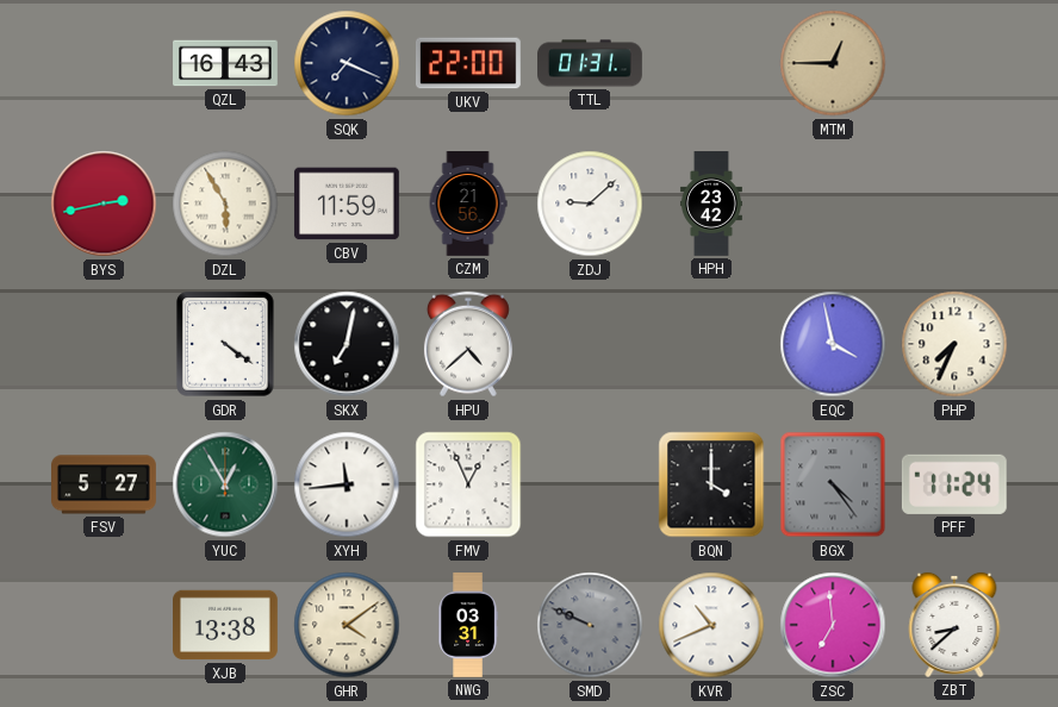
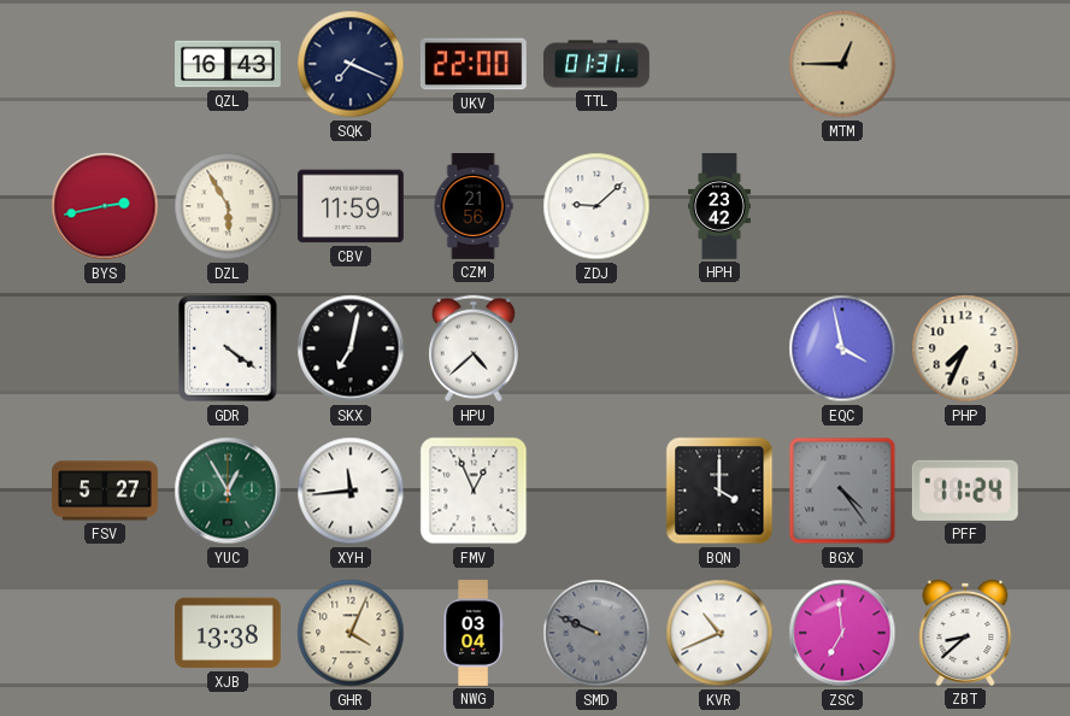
GHR: 4:09 -> 4:04
NWG: 03:31 -> 03:04
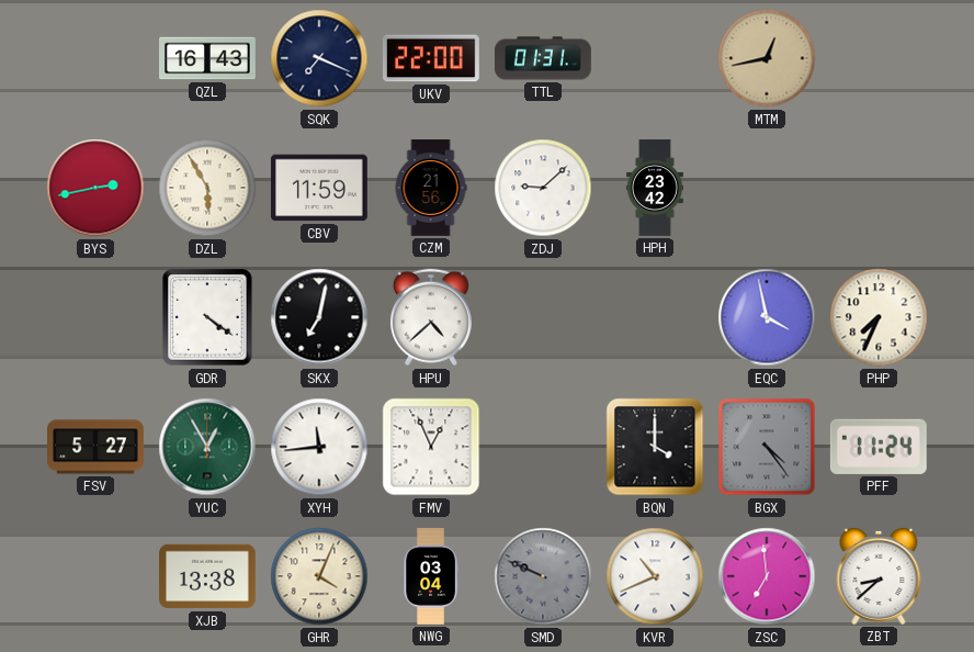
MTM: 12:45 -> 12:43
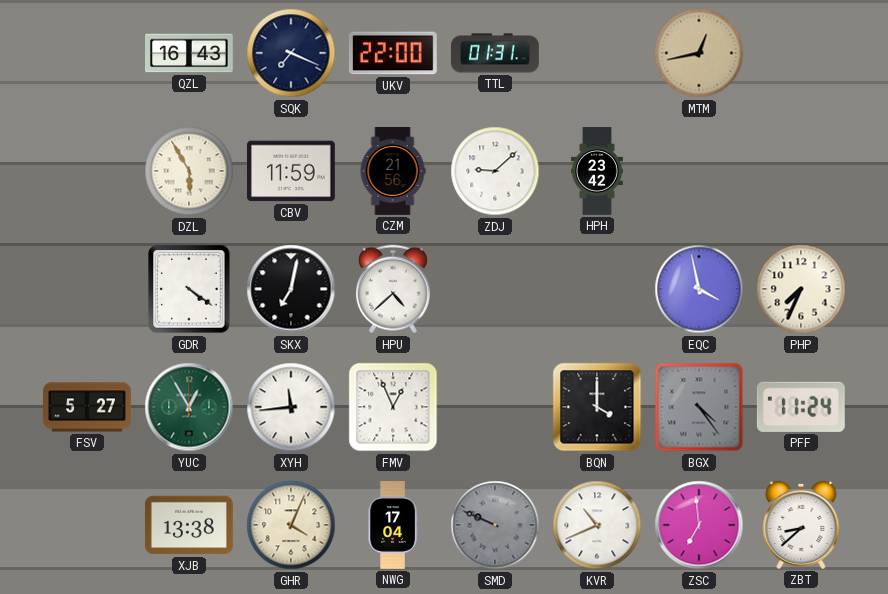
BYS: 2:43 -> none
NWG: 03:04 -> 17:04
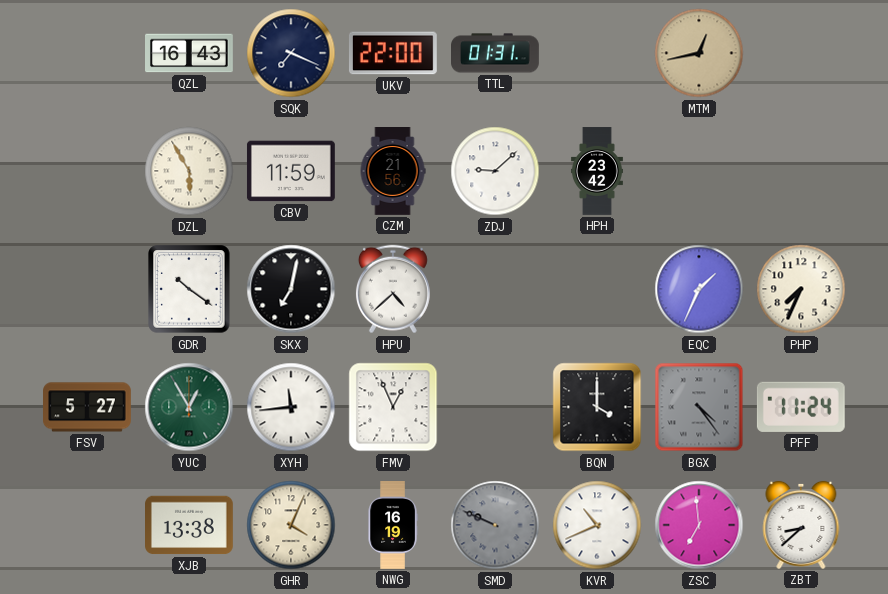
GDR: 4:21 -> 10:21
EQC: 3:58 -> 1:34
NWG: 17:04 -> 16:19
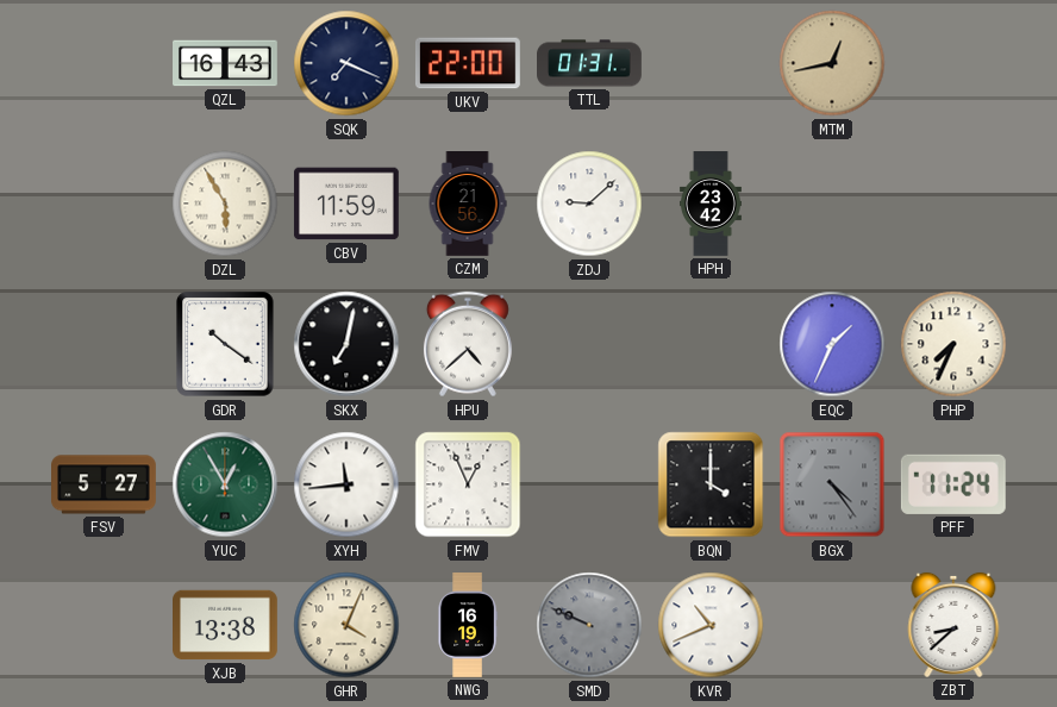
ZSC: 6:59 -> none
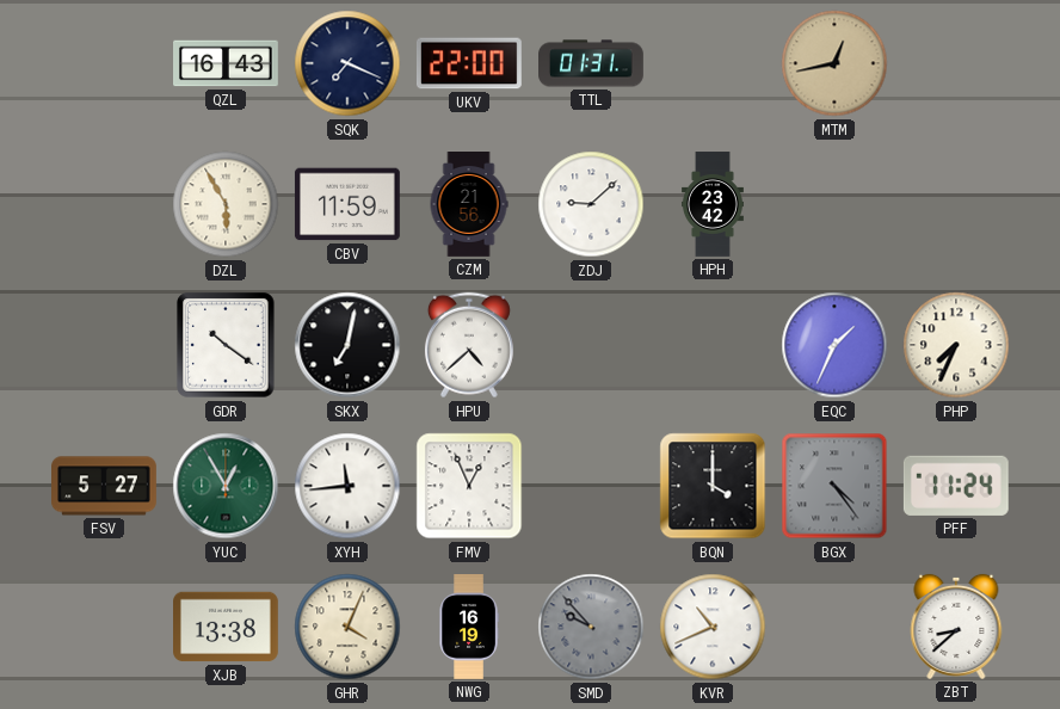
SMD: 9:49 -> 9:53
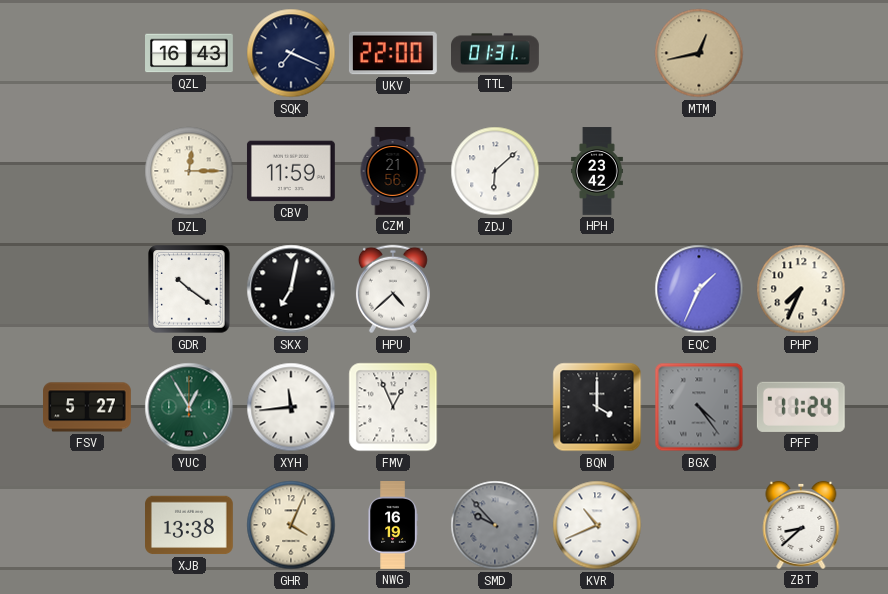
DZL: 5:55 -> 12:15
ZDJ: 9:08 -> 6:08
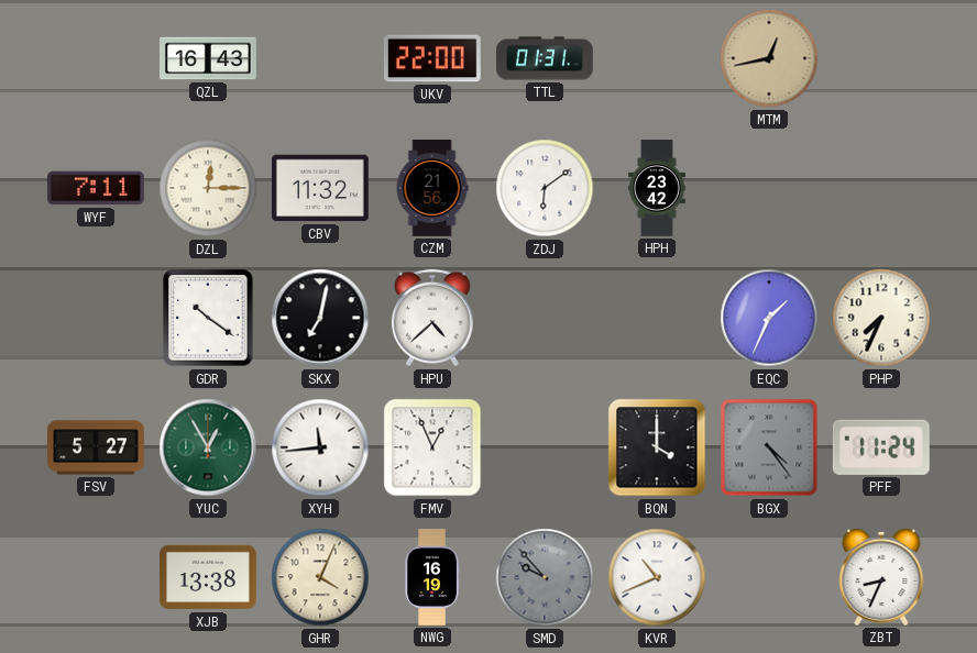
SQK: 7:19 -> none
WYF: none -> 7:11
CBV: 11:59 -> 11:32
ZDJ: 6:08 -> 6:09
ZBT: 8:38 -> 8:34
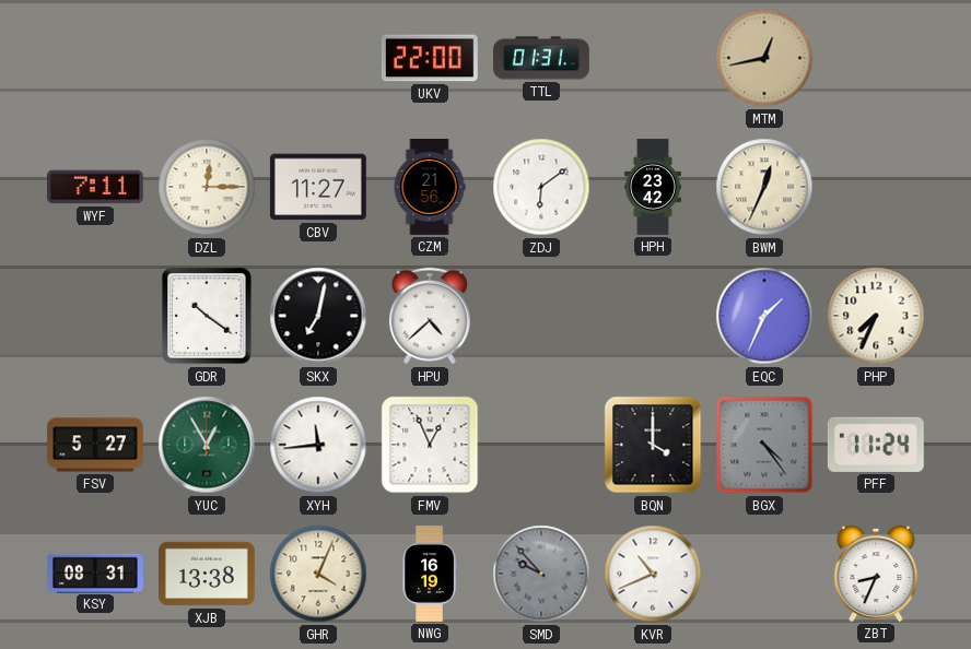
QZL: 16:43 -> none
CBV: 11:32 -> 11:27
BWM: none -> 12:34
KSY: none -> 08:31
